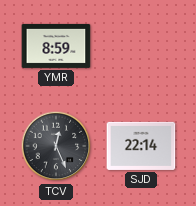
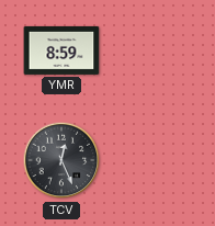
SJD: 22:14 -> none
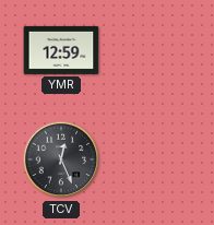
YMR: 8:59 -> 12:59
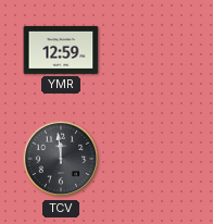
TCV: 12:26 -> 11:59
